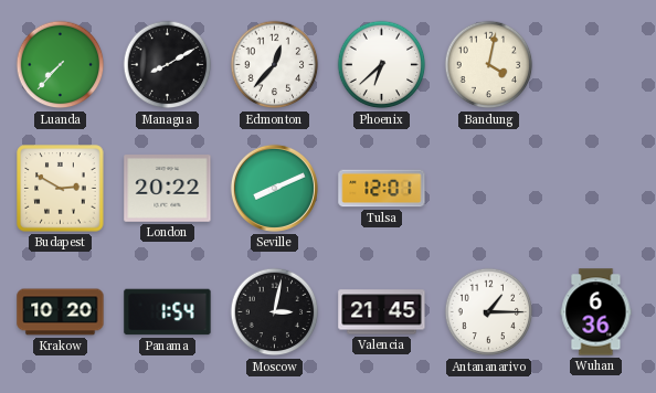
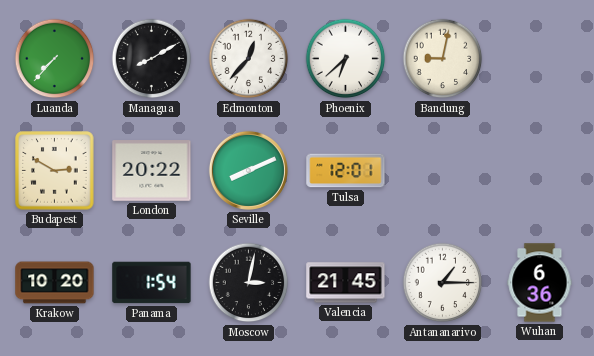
Bandung: 4:02 -> 9:02
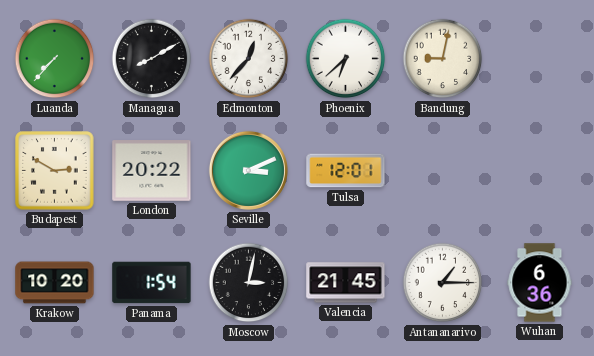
Seville: 8:11 -> 3:11
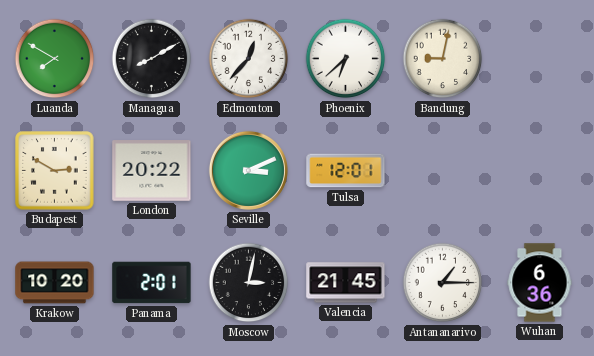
Luanda: 7:37 -> 7:50
Panama: 1:54 -> 2:01
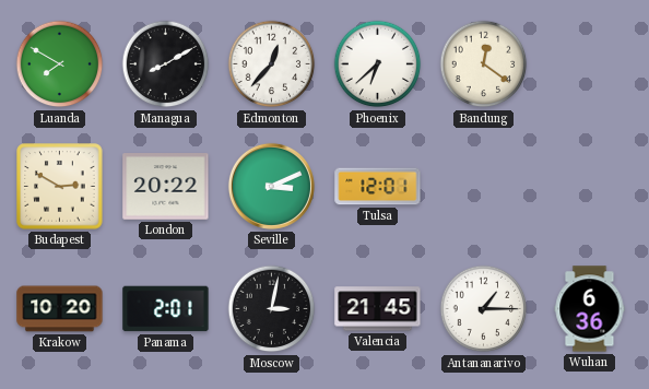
Bandung: 9:02 -> 12:21
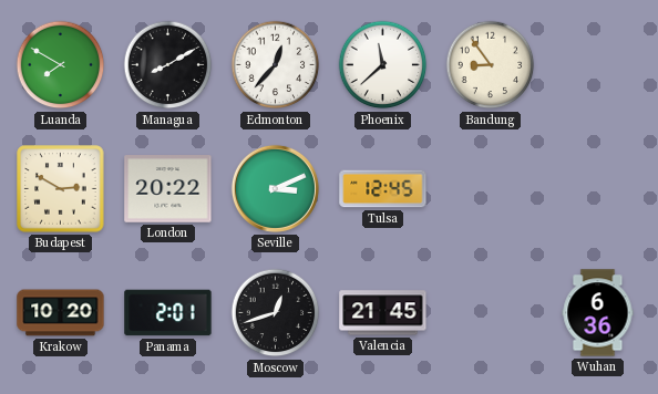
Phoenix: 6:38 -> 11:38
Bandung: 12:21 -> 8:54
Tulsa: 12:01 -> 12:45
Moscow: 3:02 -> 12:42
Antananarivo: 1:15 -> none
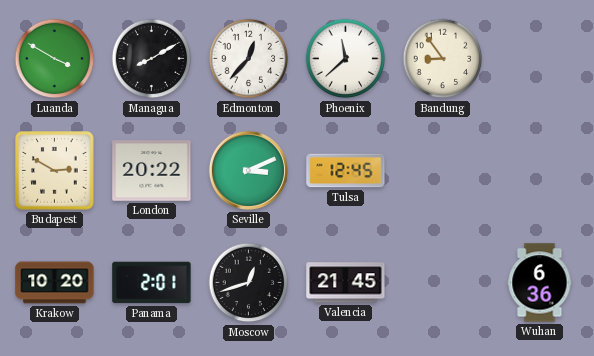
Luanda: 7:50 -> 3:50
